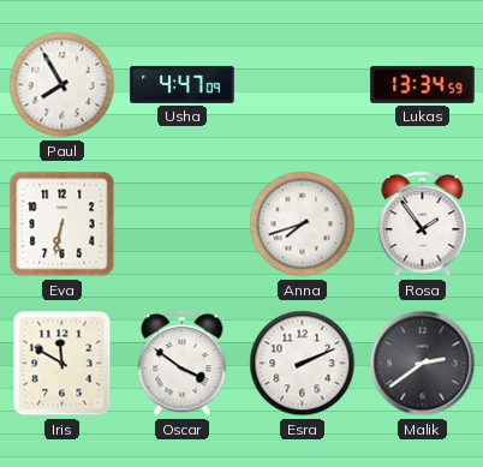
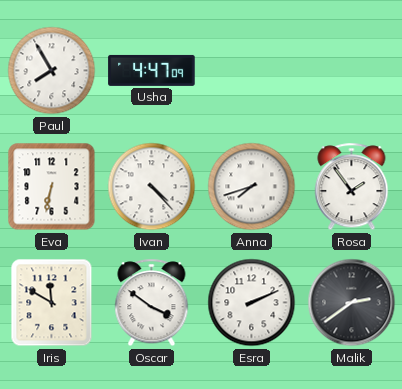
Lukas: 13:34 -> none
Ivan: none -> 4:23
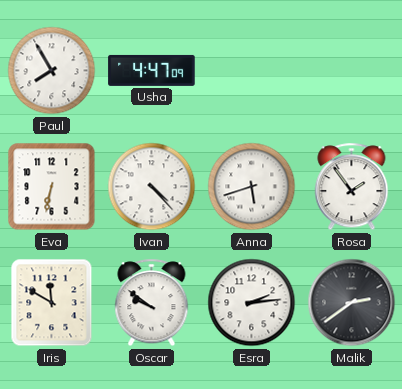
Anna: 7:42 -> 5:42
Oscar: 3:51 -> 9:51
Esra: 2:11 -> 2:14
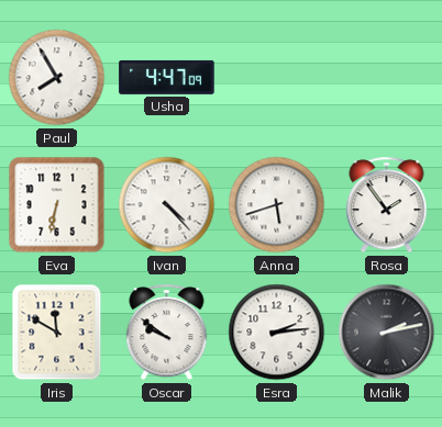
Malik: 2:39 -> 2:13
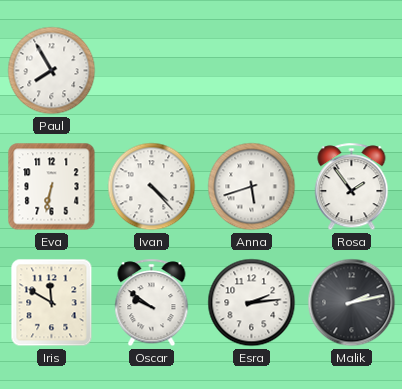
Usha: 4:47 -> none
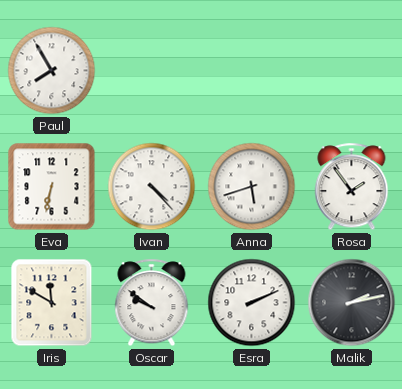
Esra: 2:14 -> 2:11
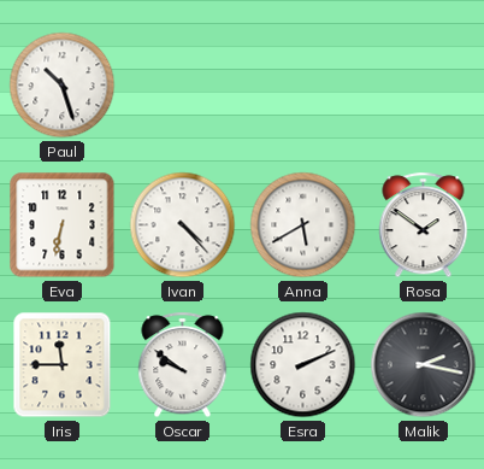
Paul: 7:55 -> 10:27
Anna: 5:42 -> 5:40
Rosa: 1:54 -> 1:51
Iris: 11:50 -> 11:45
Malik: 2:13 -> 2:17
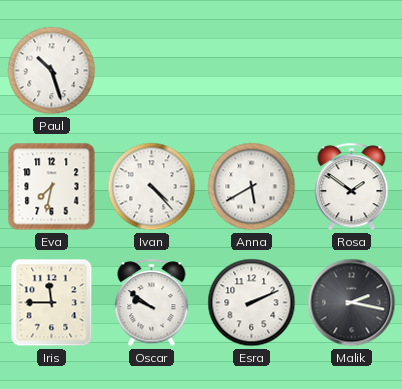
Eva: 6:32 -> 7:32
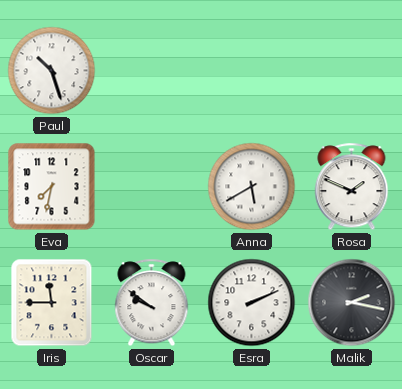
Ivan: 4:23 -> none
Rosa: 1:51 -> 1:49
